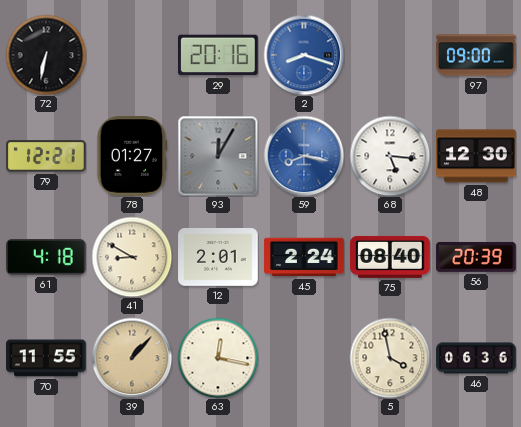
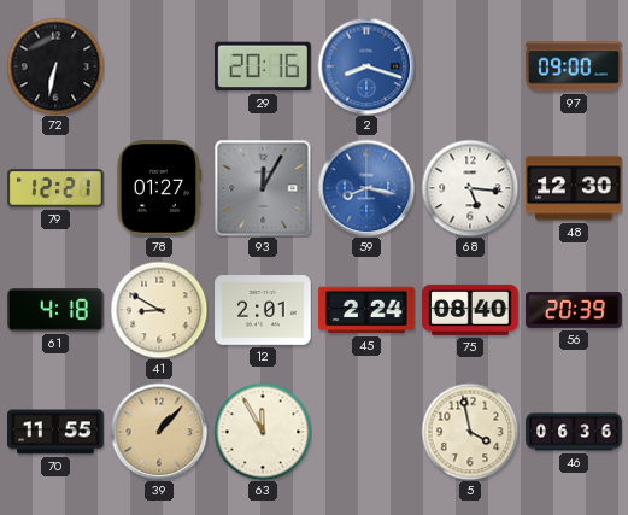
63: 12:17 -> 11:55
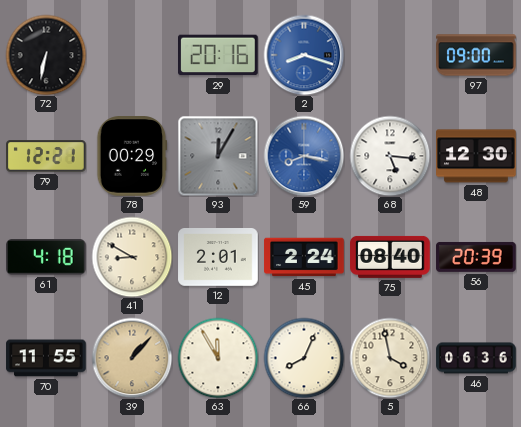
78: 01:27 -> 00:29
66: none -> 8:04
